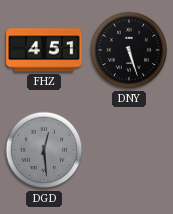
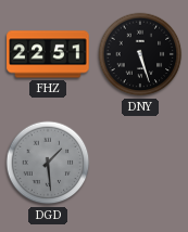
FHZ: 4:51 -> 22:51
DGD: 12:29 -> 1:29
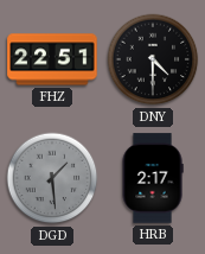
DNY: 5:27 -> 4:30
HRB: none -> 2:17
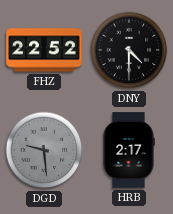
FHZ: 22:51 -> 22:52
DGD: 1:29 -> 9:29
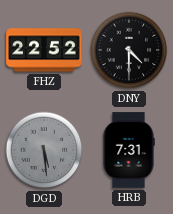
DGD: 9:29 -> 5:29
HRB: 2:17 -> 7:31
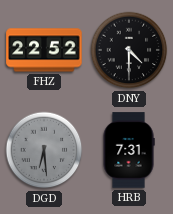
DGD: 5:29 -> 6:29
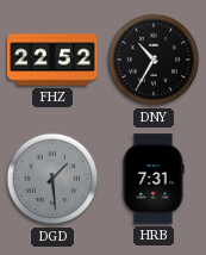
DNY: 4:30 -> 10:35
DGD: 6:29 -> 1:29
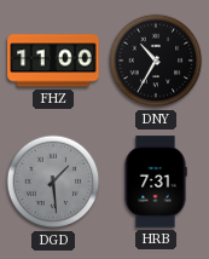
FHZ: 22:52 -> 11:00
